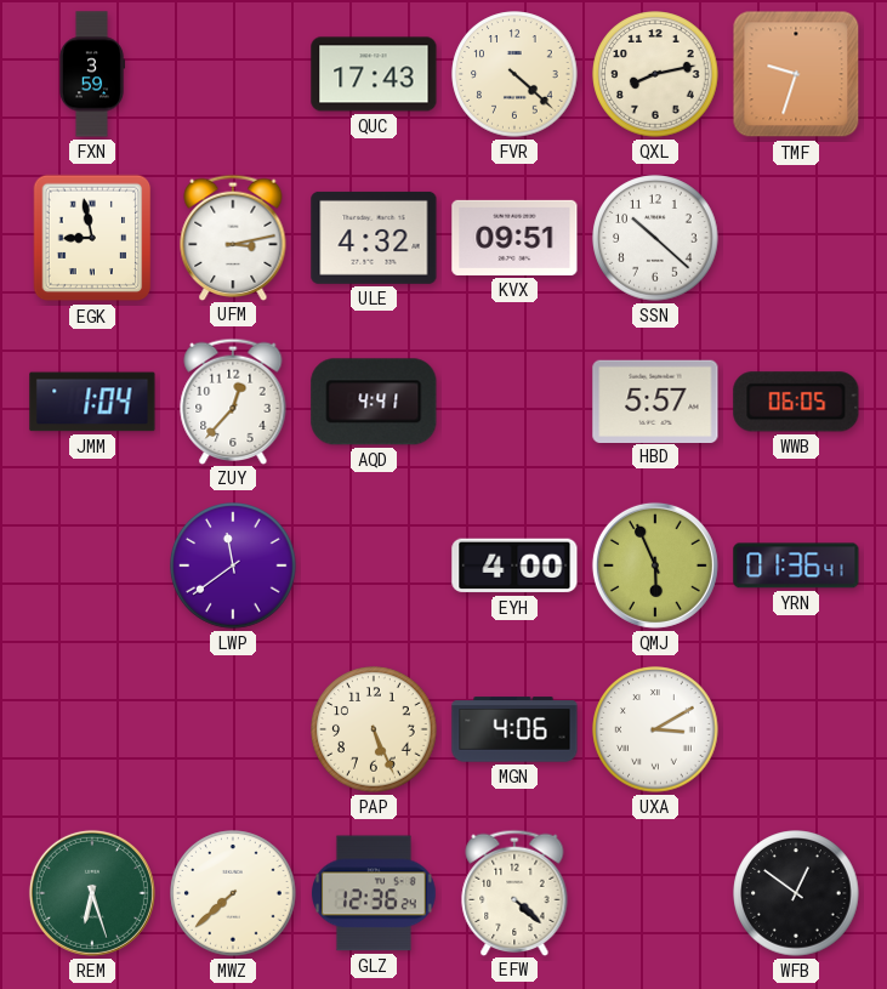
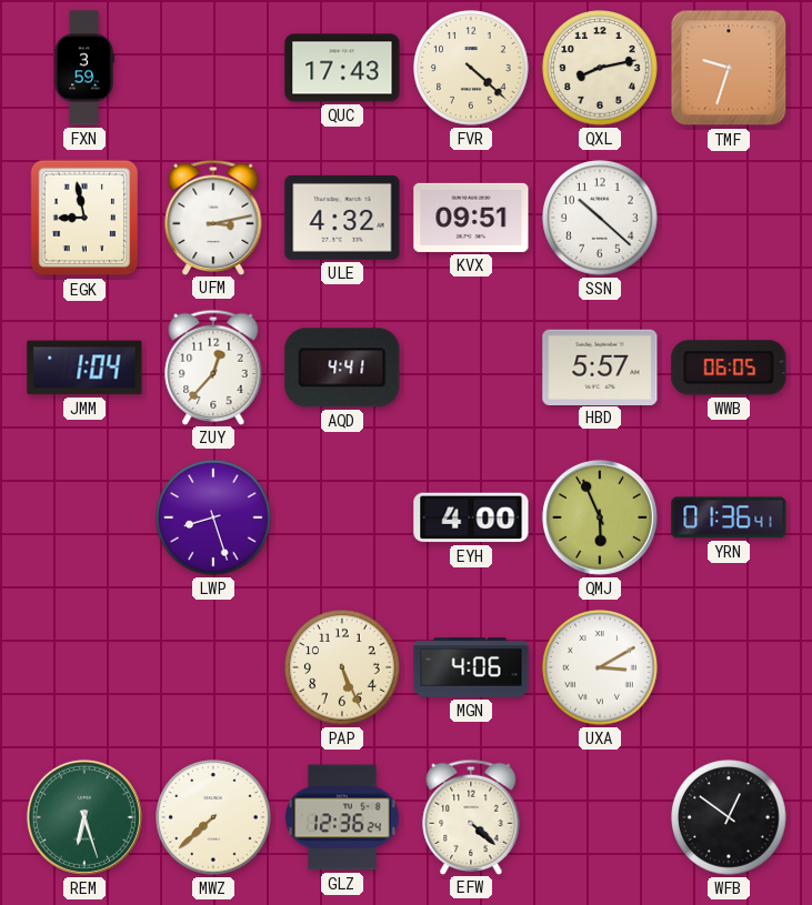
LWP: 11:39 -> 8:27
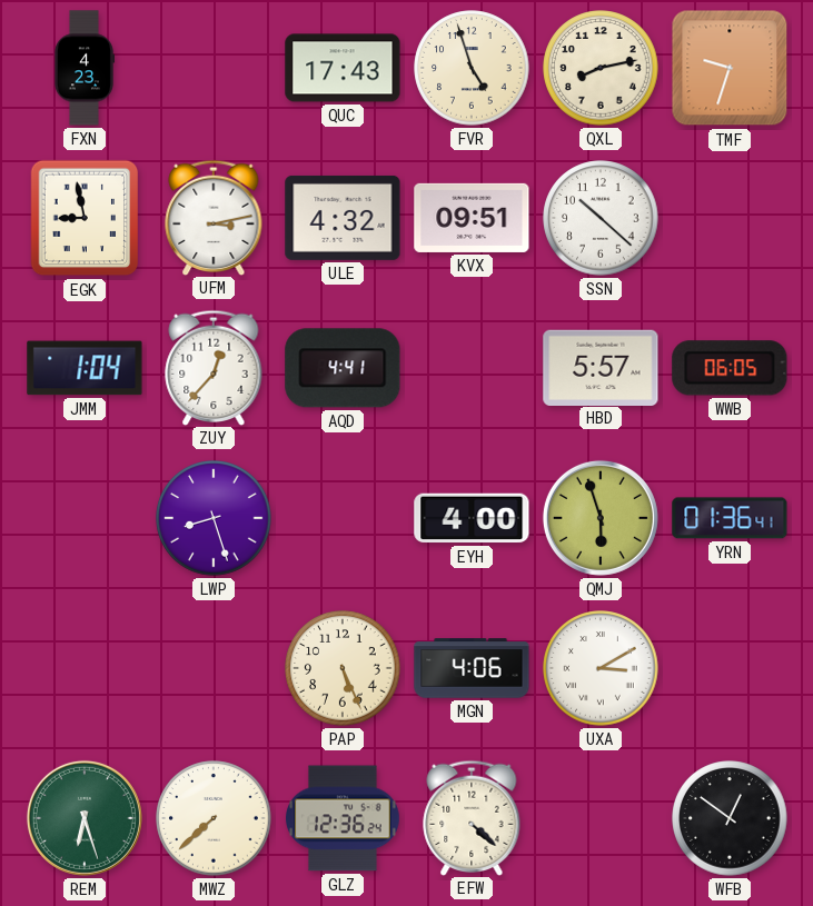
FXN: 3:59 -> 4:23
FVR: 4:22 -> 4:57
QMJ: 5:56 -> 5:57
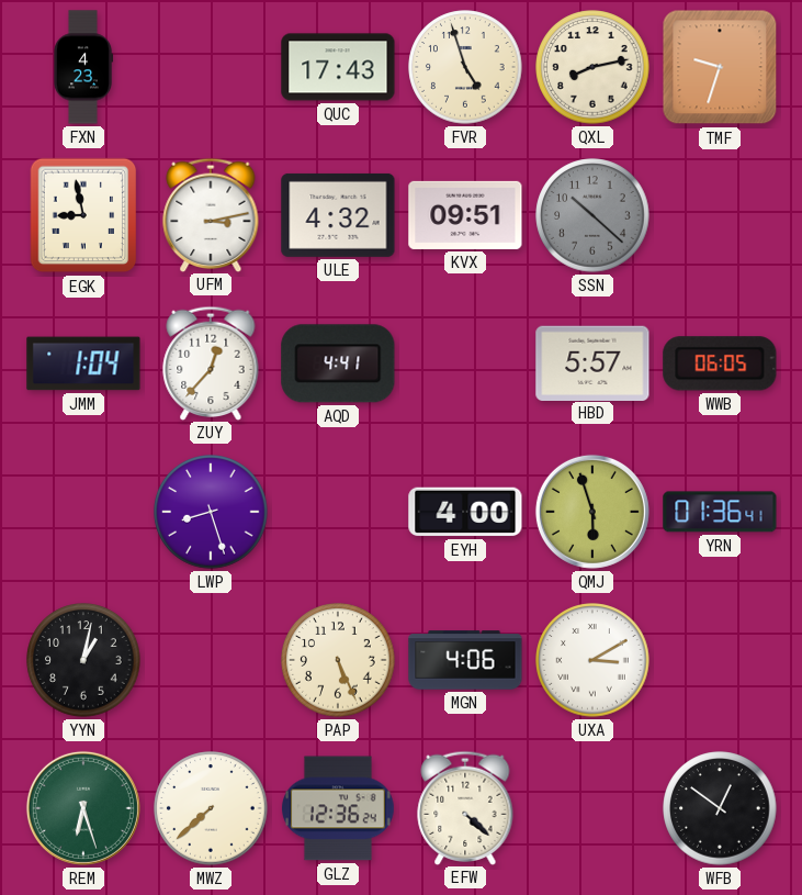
SSN dial: white -> grey
YYN: none -> 1:02
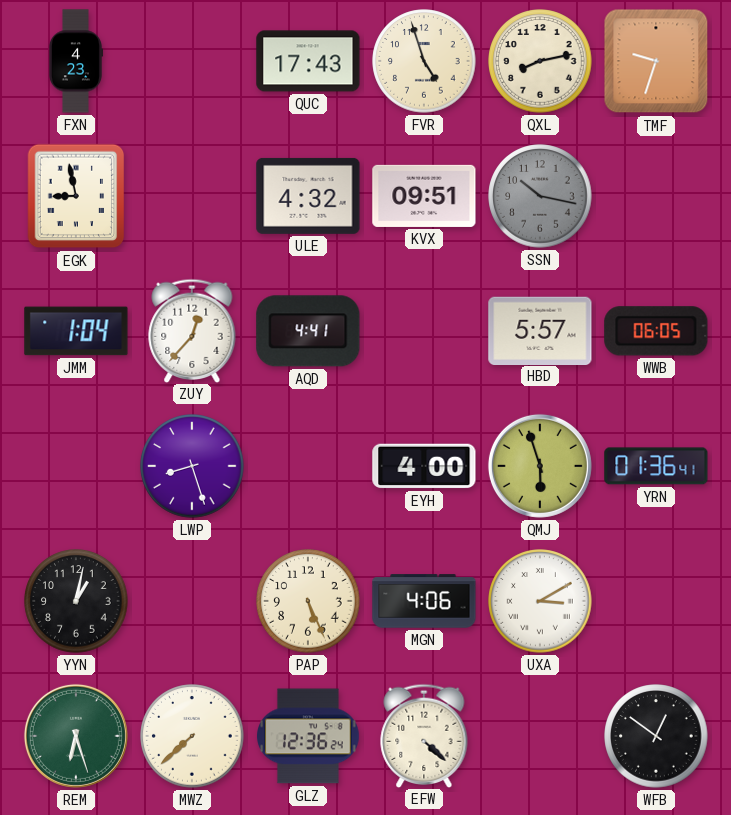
UFM: 3:13 -> none
SSN: 10:22 -> 10:17
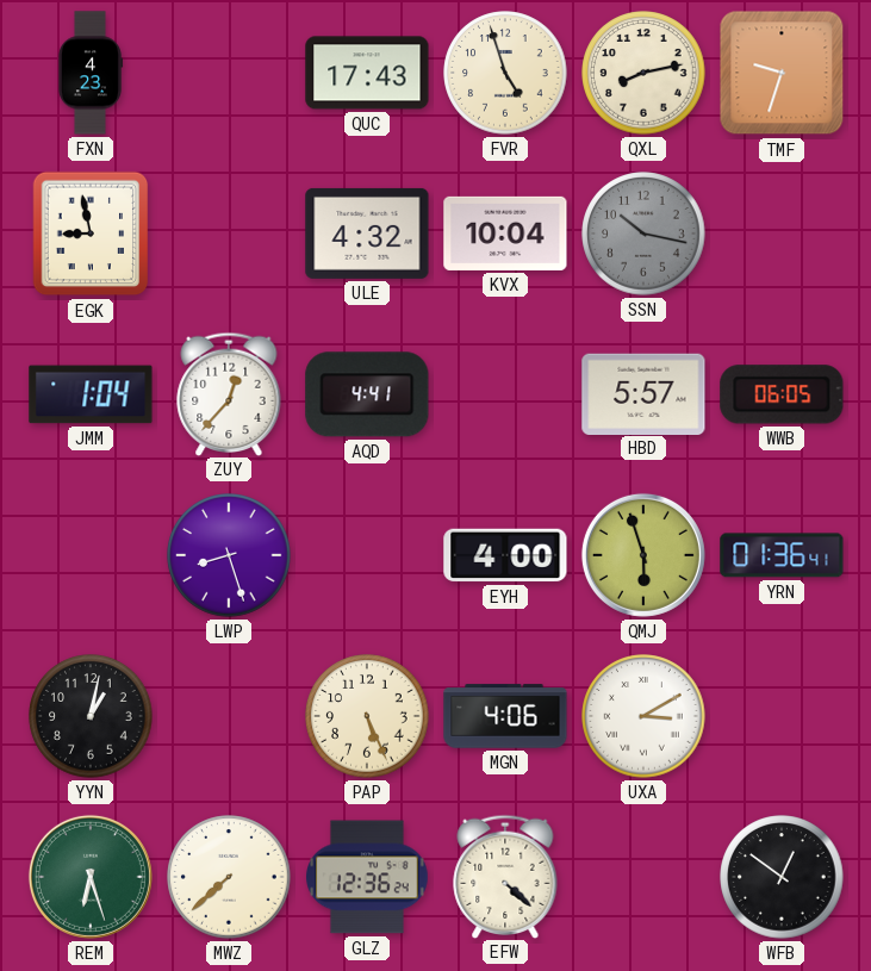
KVX: 09:51 -> 10:04
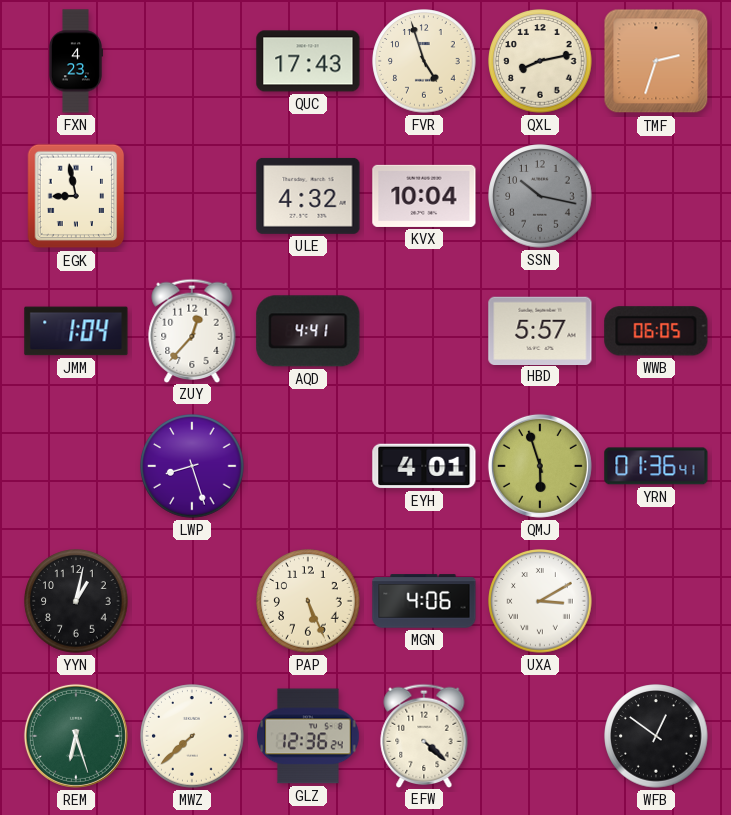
TMF: 9:33 -> 2:33
EYH: 4:00 -> 4:01
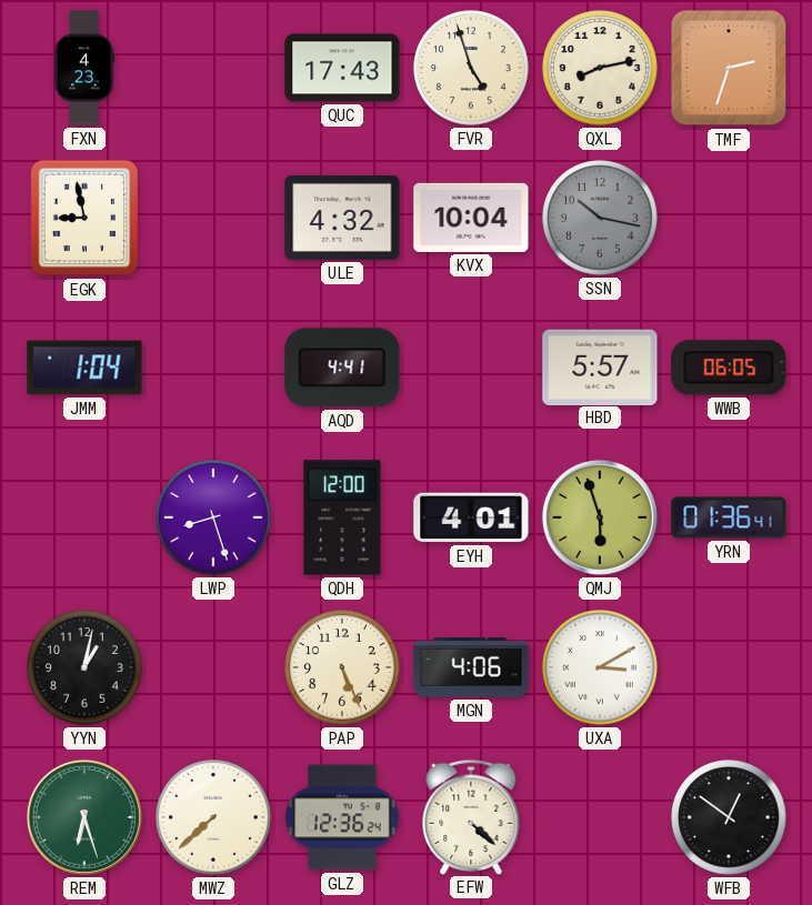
ZUY: 12:37 -> none
QDH: none -> 12:00
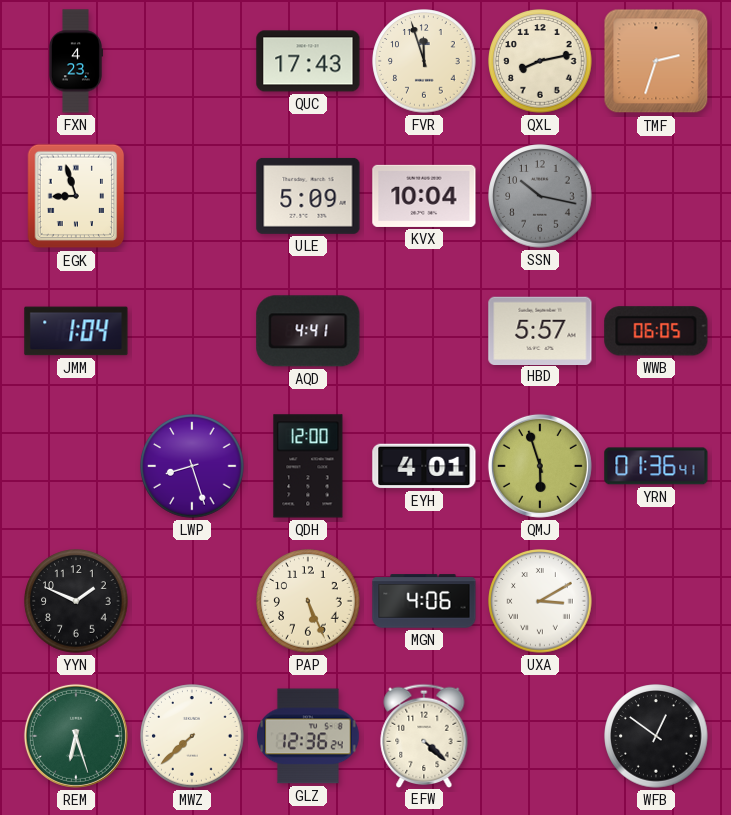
FVR: 4:57 -> 11:57
EGK: 8:58 -> 8:57
ULE: 4:32 -> 5:09
YYN: 1:02 -> 1:49
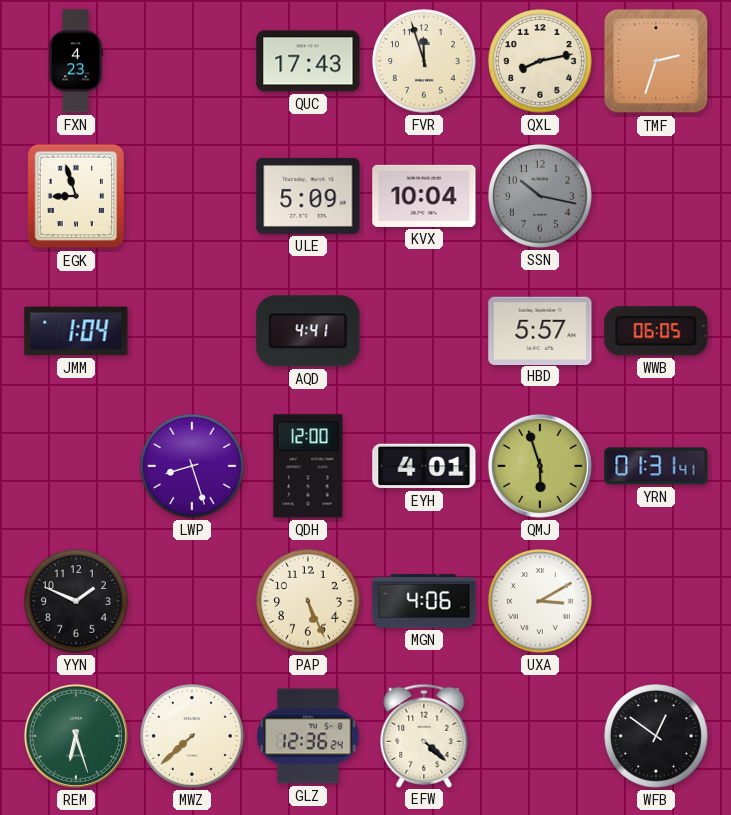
YRN: 01:36 -> 01:31
